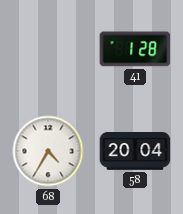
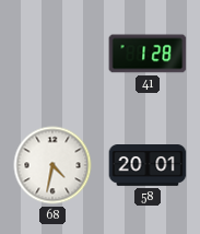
68: 4:35 -> 4:32
58: 20:04 -> 20:01
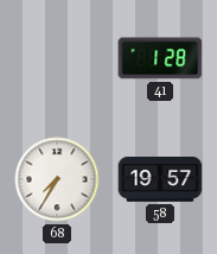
68: 4:32 -> 7:35
58: 20:01 -> 19:57
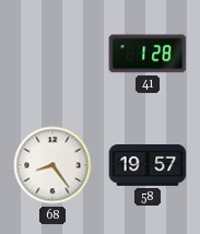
68: 7:35 -> 8:24
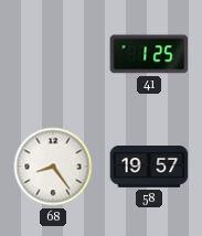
41: 1:28 -> 1:25
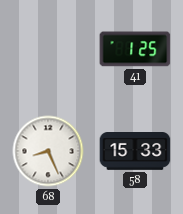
68: 8:24 -> 8:26
58: 19:57 -> 15:33
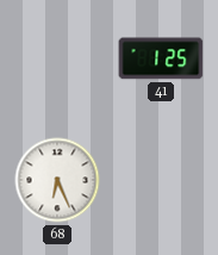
68: 8:26 -> 6:26
58: 15:33 -> none
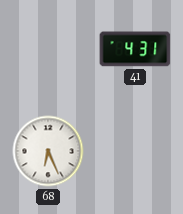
41: 1:25 -> 4:31
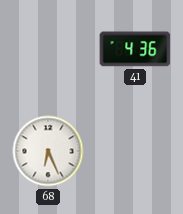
41: 4:31 -> 4:36
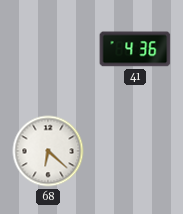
68: 6:26 -> 6:22
